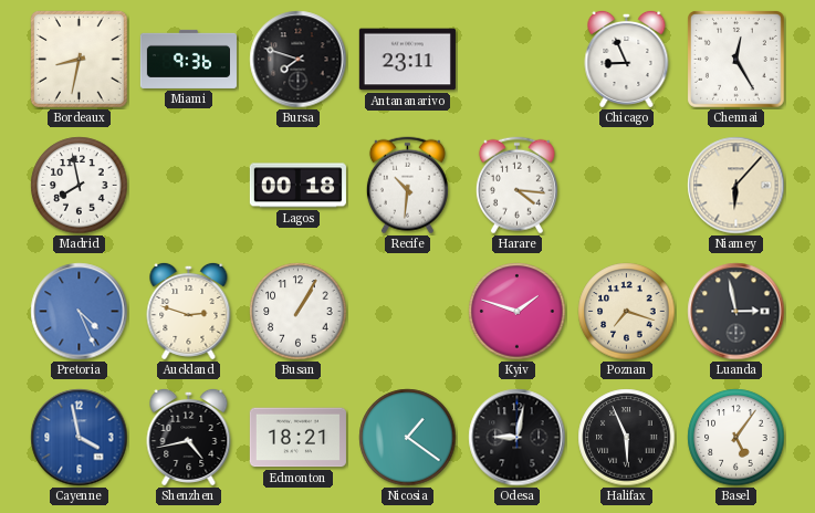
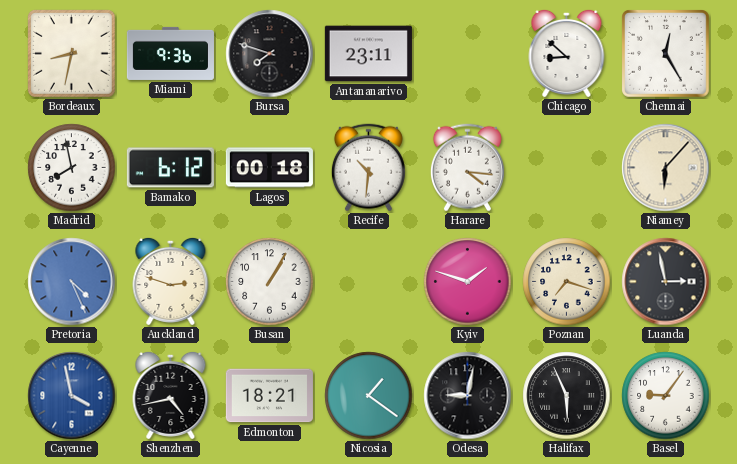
Chicago: 8:56 -> 8:52
Bamako: none -> 6:12
Basel: 5:06 -> 9:06
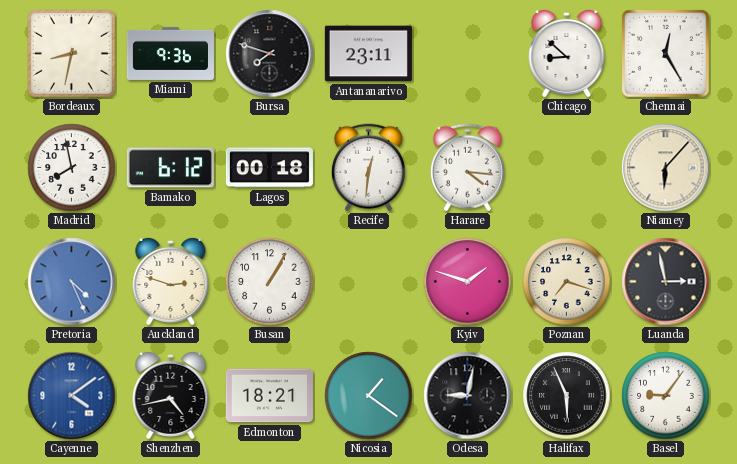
Recife: 10:31 -> 12:31
Cayenne: 3:58 -> 4:09
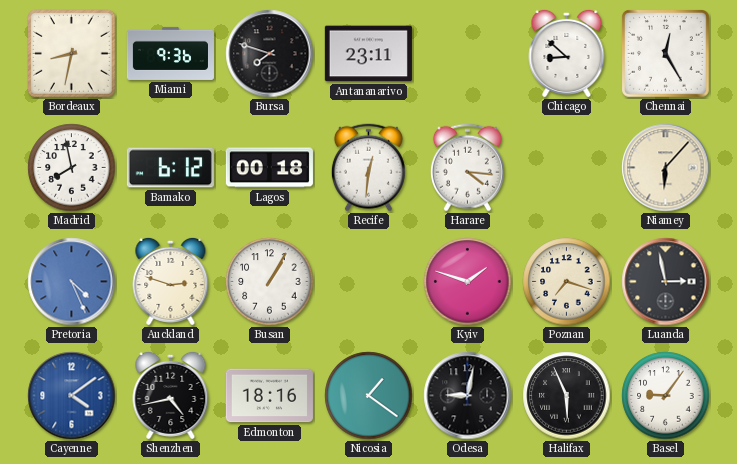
Edmonton: 18:21 -> 18:16
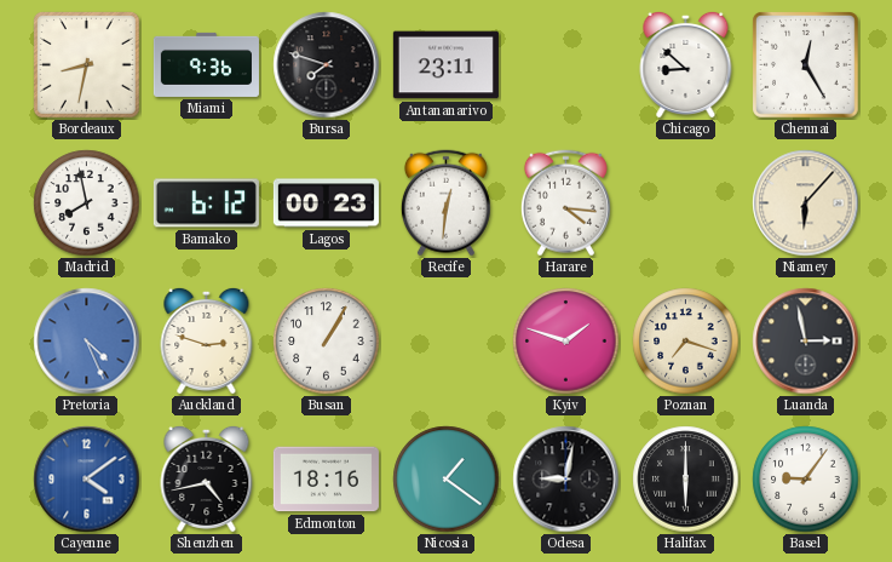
Lagos: 00:18 -> 00:23
Halifax: 5:56 -> 6:00
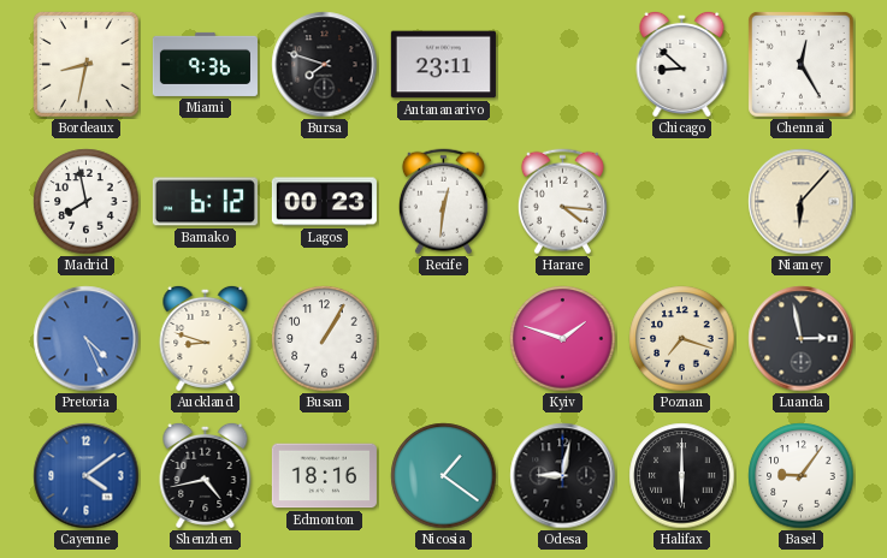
Auckland: 2:48 -> 8:48
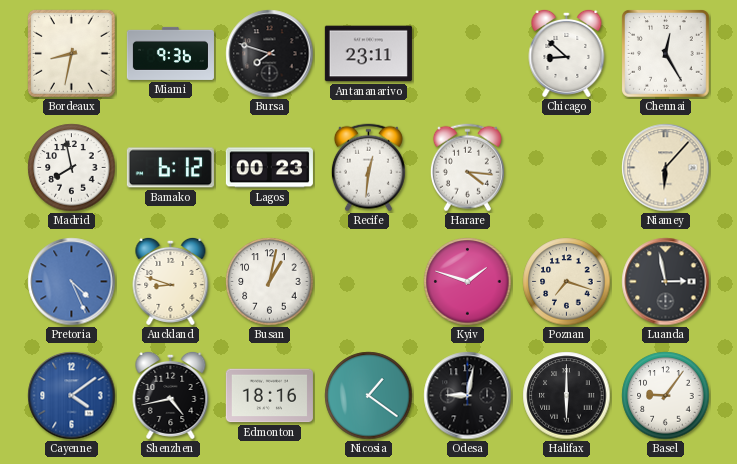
Busan: 1:05 -> 1:02
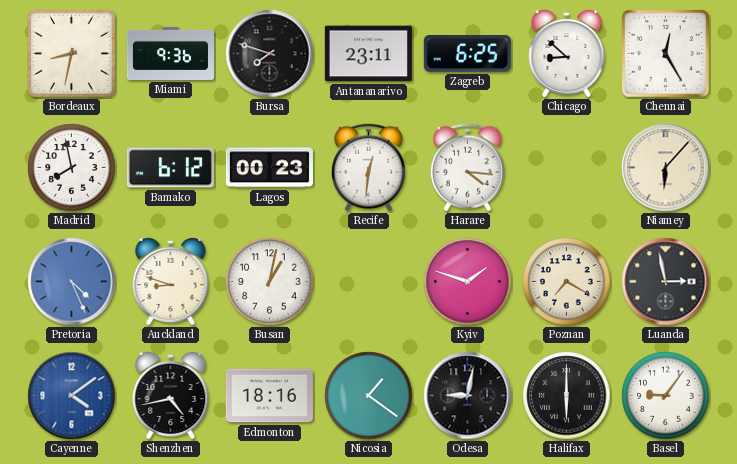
Zagreb: none -> 6:25
Poznan: 7:18 -> 7:20
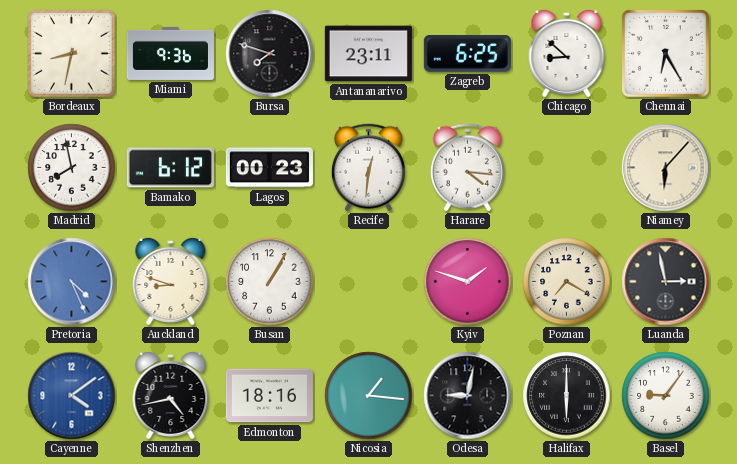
Chennai: 12:25 -> 6:25
Busan: 1:02 -> 1:05
Nicosia: 1:21 -> 1:16
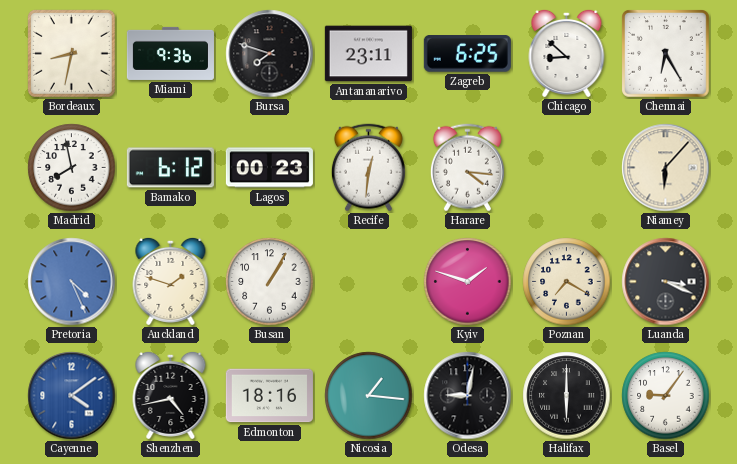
Auckland: 8:48 -> 1:48
Luanda: 2:58 -> 3:19
